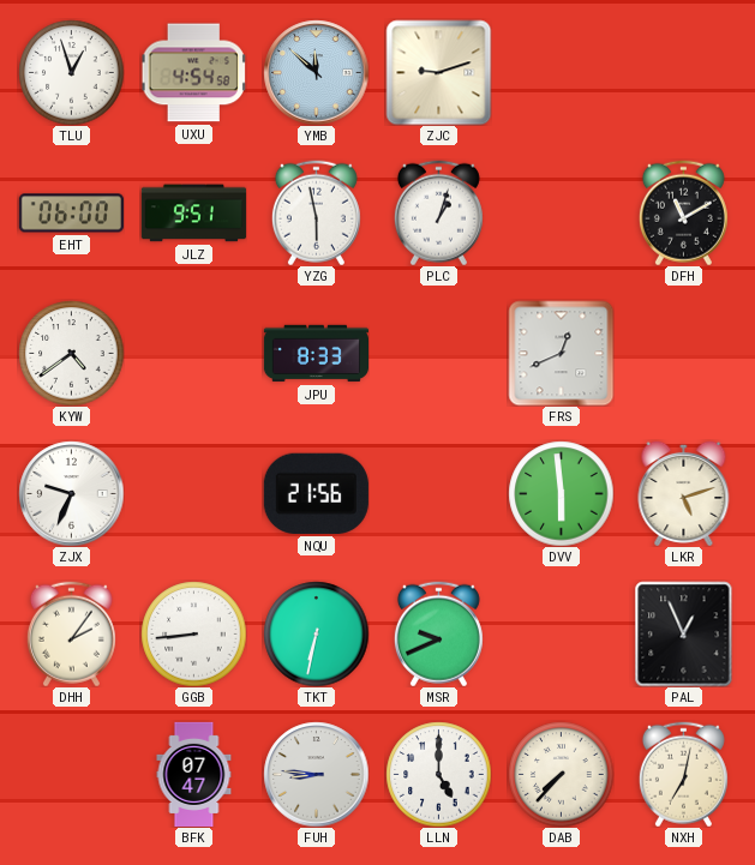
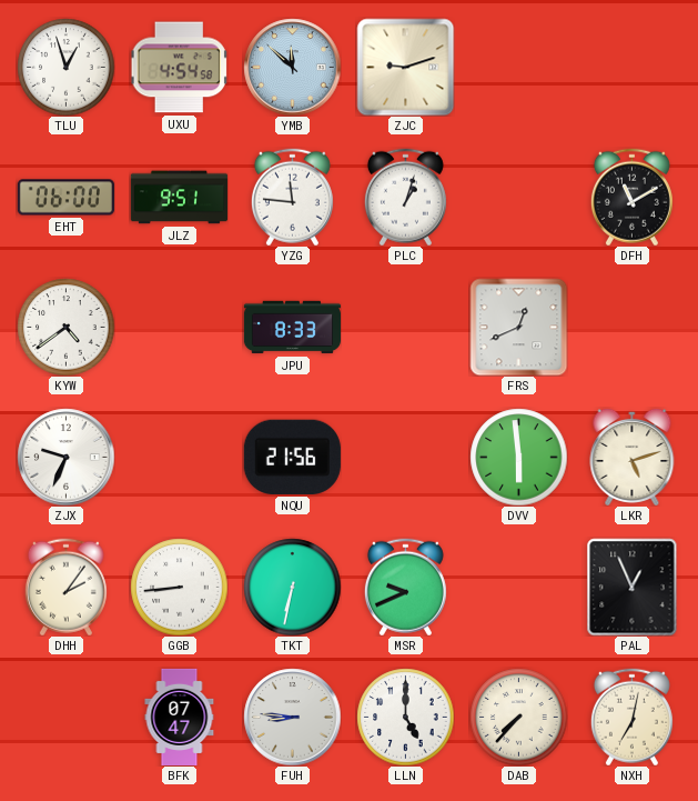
YZG: 5:58 -> 11:46
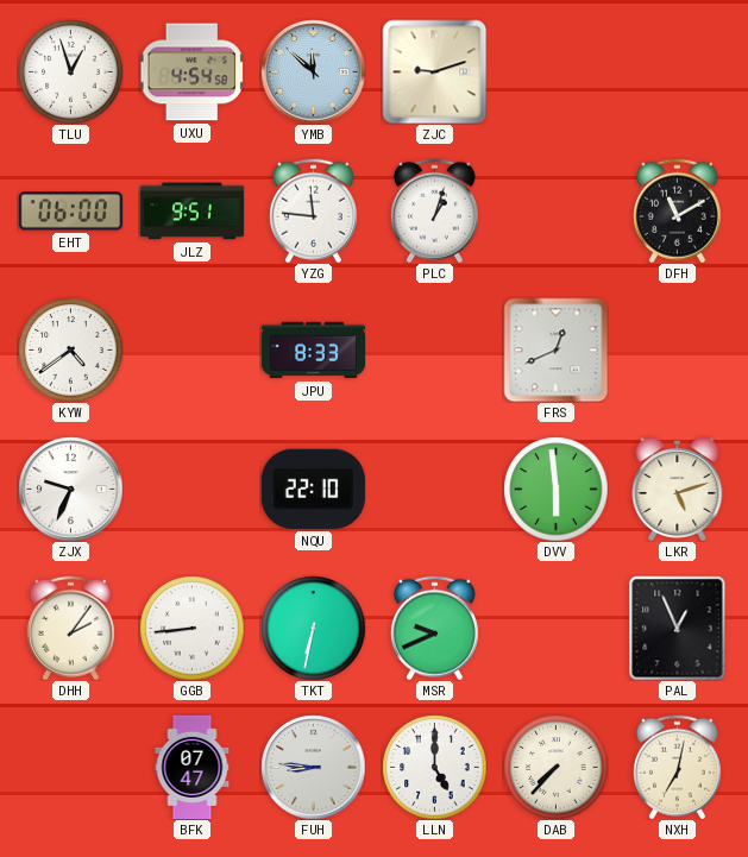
NQU: 21:56 -> 22:10
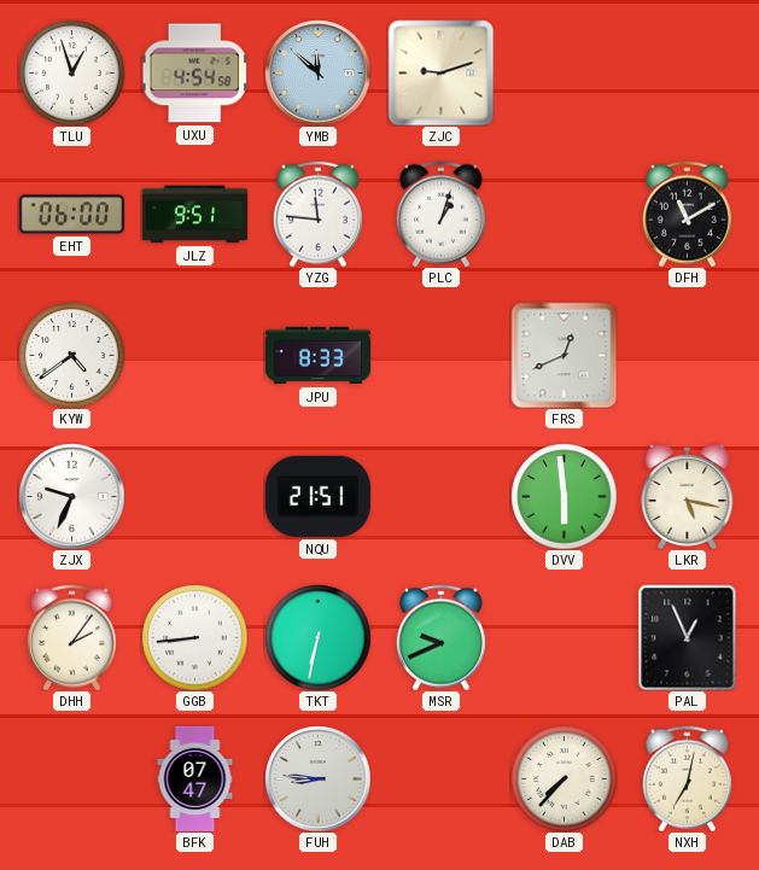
NQU: 22:10 -> 21:51
LKR: 5:12 -> 5:17
LLN: 5:00 -> none
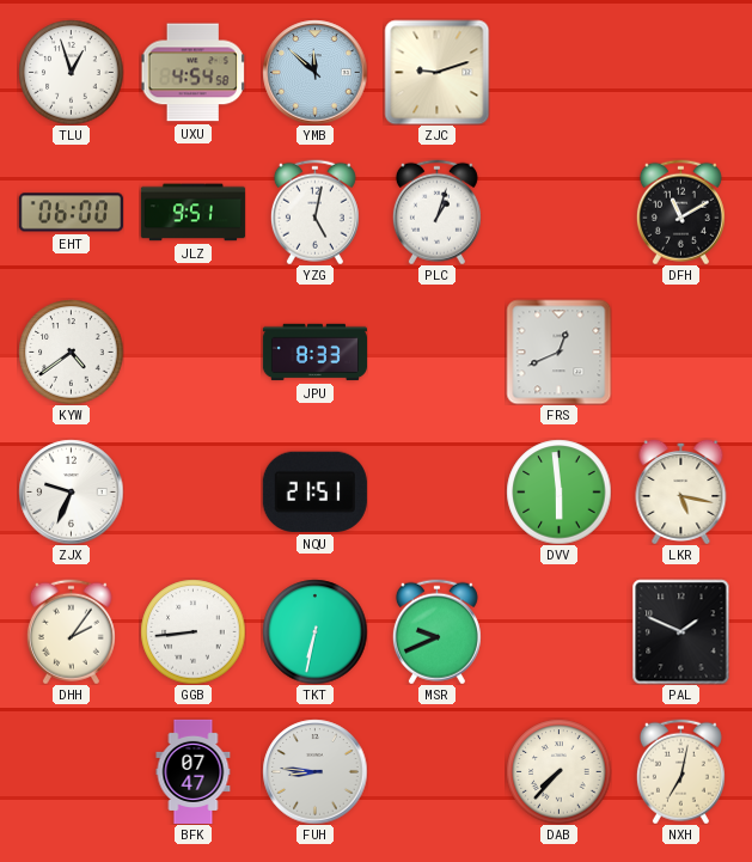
YZG: 11:46 -> 5:02
PAL: 12:56 -> 1:49
